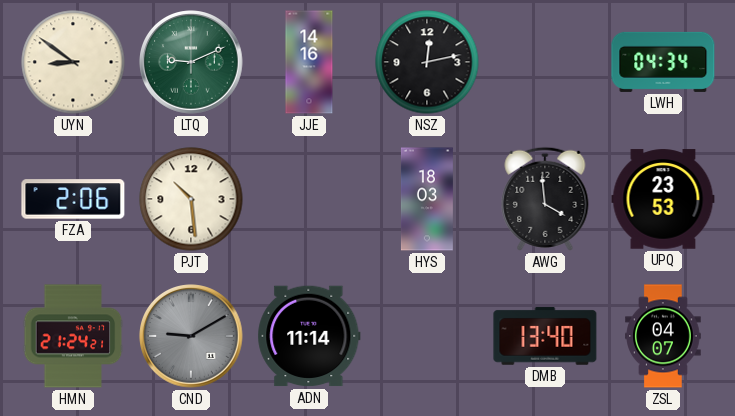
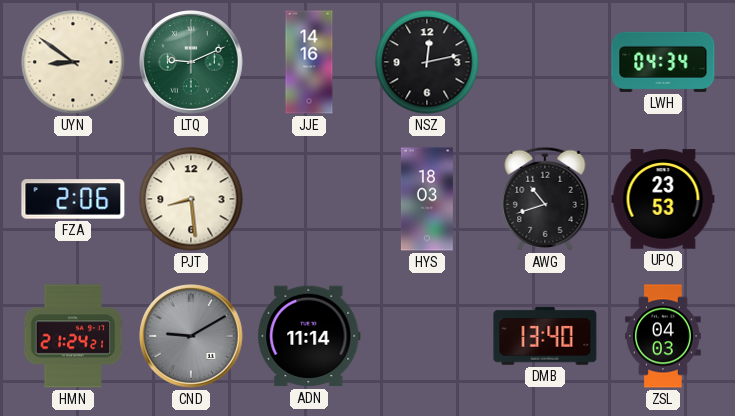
PJT: 10:29 -> 8:29
AWG: 3:59 -> 10:42
ZSL: 04:07 -> 04:03
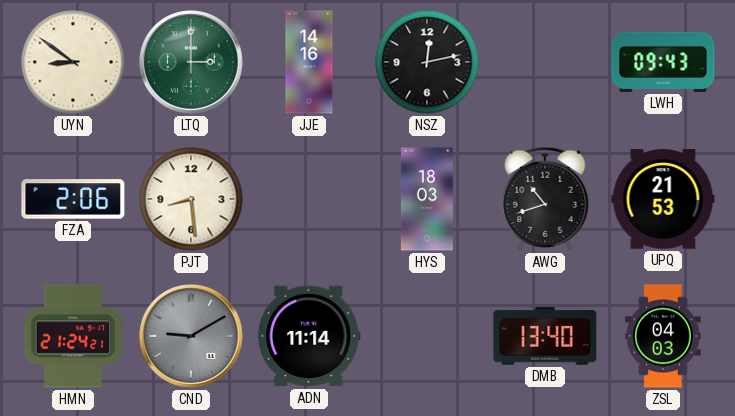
LTQ: 9:11 -> 3:00
LWH: 04:34 -> 09:43
UPQ: 23:53 -> 21:53
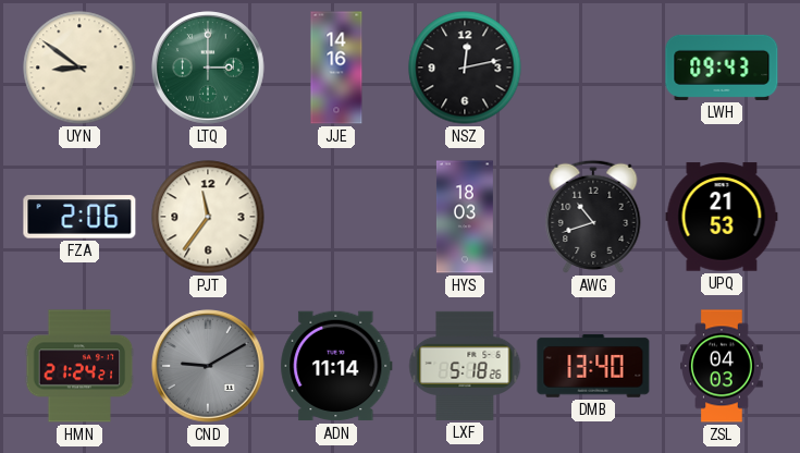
PJT: 8:29 -> 11:36
LXF: none -> 5:18
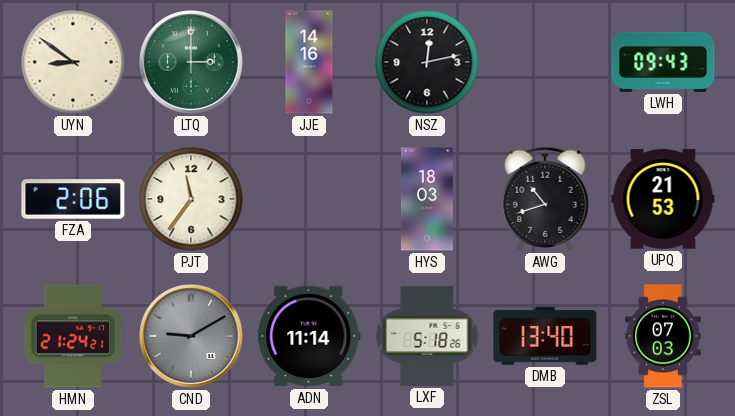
ZSL: 04:03 -> 07:03
